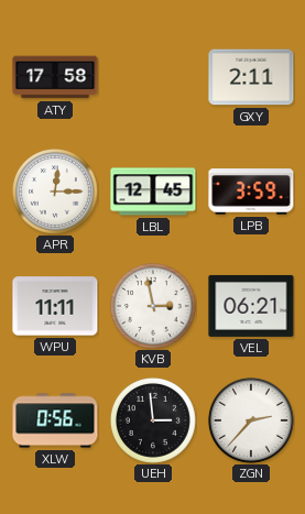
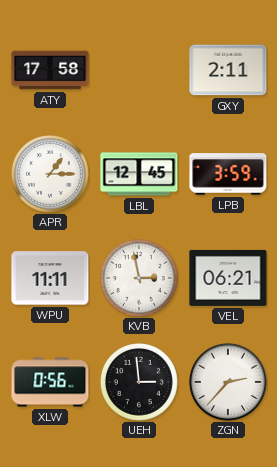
APR: 12:15 -> 1:15
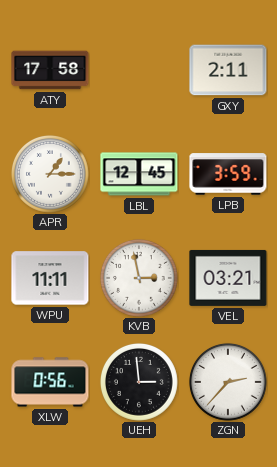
VEL: 06:21 -> 03:21
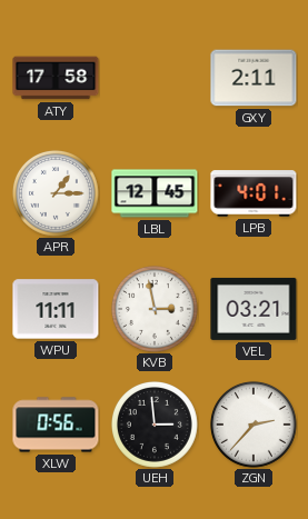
LPB: 3:59 -> 4:01
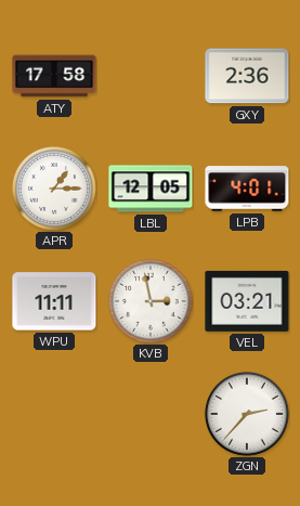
GXY: 2:11 -> 2:36
LBL: 12:45 -> 12:05
XLW: 0:56 -> none
UEH: 2:59 -> none
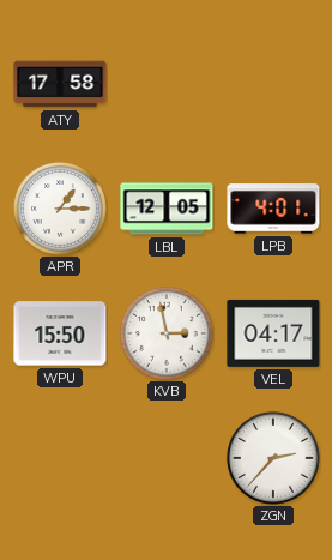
GXY: 2:36 -> none
WPU: 11:11 -> 15:50
VEL: 03:21 -> 04:17
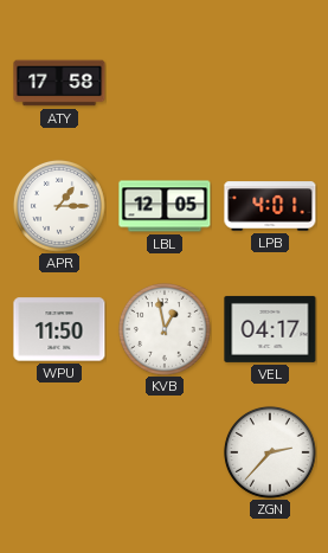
WPU: 15:50 -> 11:50
KVB: 2:58 -> 12:58
